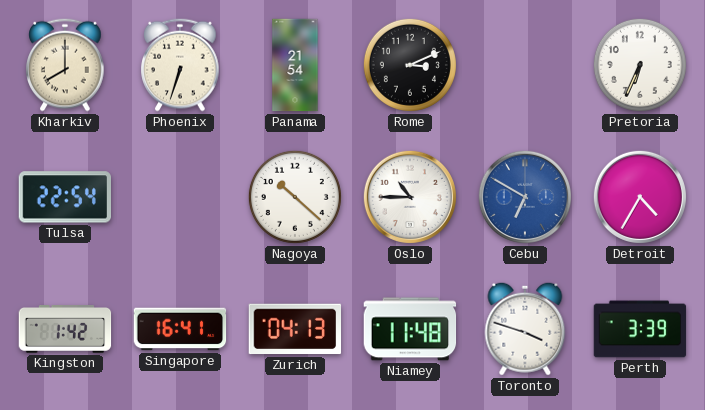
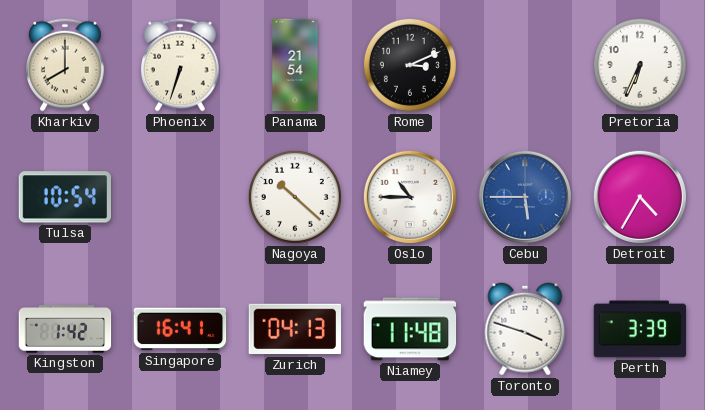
Tulsa: 22:54 -> 10:54
Cebu: 6:50 -> 5:45
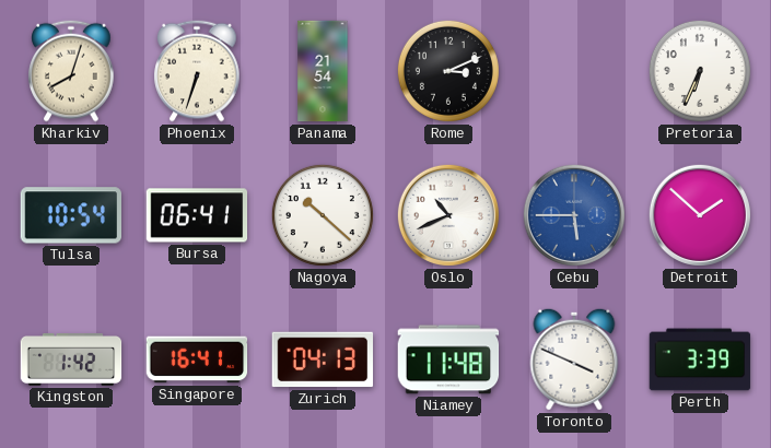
Kharkiv: 8:00 -> 8:03
Bursa: none -> 06:41
Oslo: 10:45 -> 10:41
Detroit: 4:35 -> 1:52
Toronto: 3:48 -> 3:49
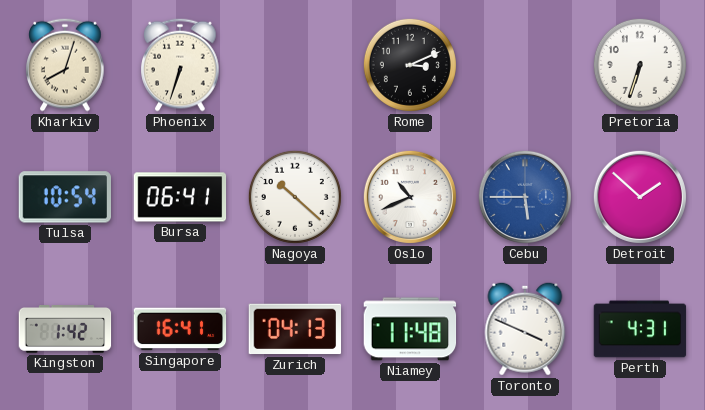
Panama: 21:54 -> none
Pretoria: 6:34 -> 6:33
Perth: 3:39 -> 4:31
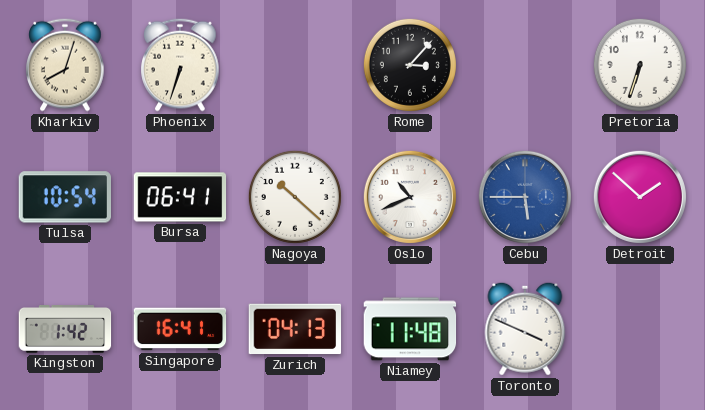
Rome: 3:11 -> 3:07
Perth: 4:31 -> none
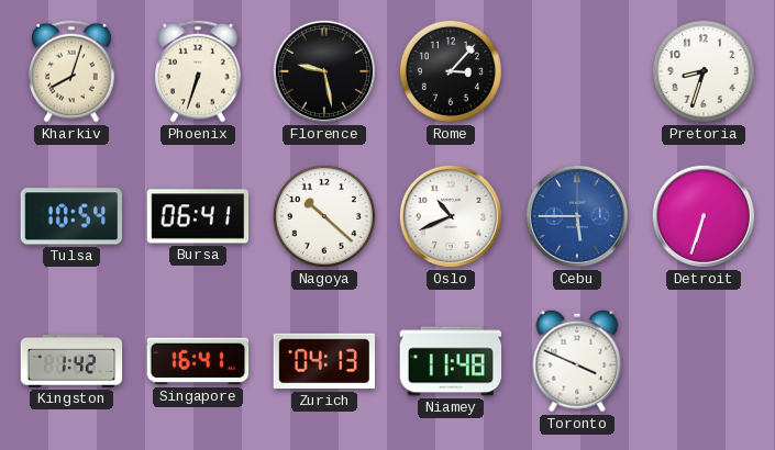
Florence: none -> 9:28
Pretoria: 6:33 -> 8:33
Detroit: 1:52 -> 6:33
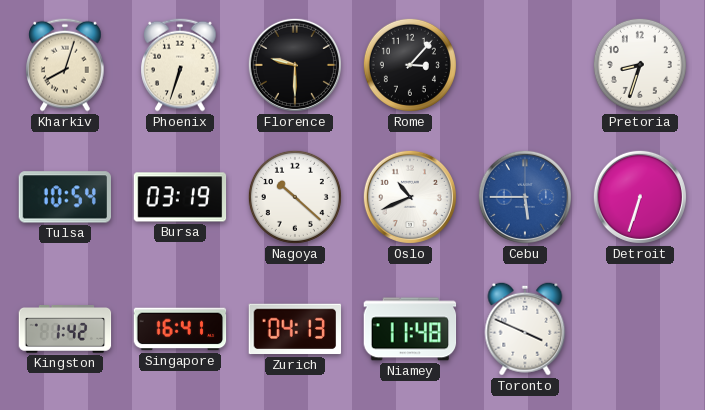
Florence: 9:28 -> 9:30
Bursa: 06:41 -> 03:19
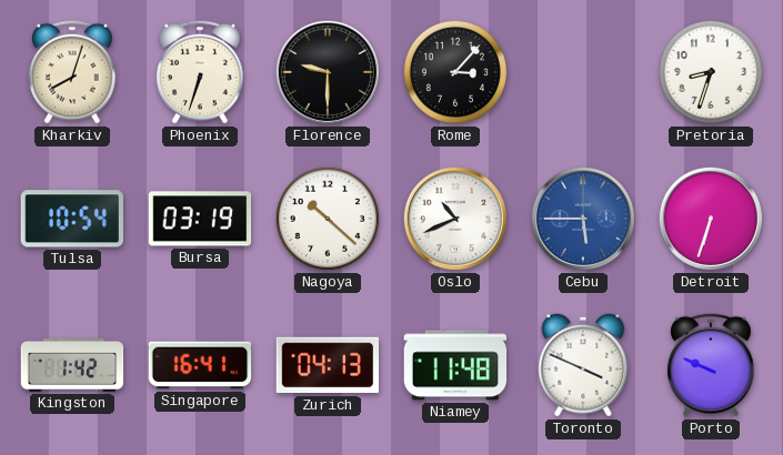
Porto: none -> 9:49
